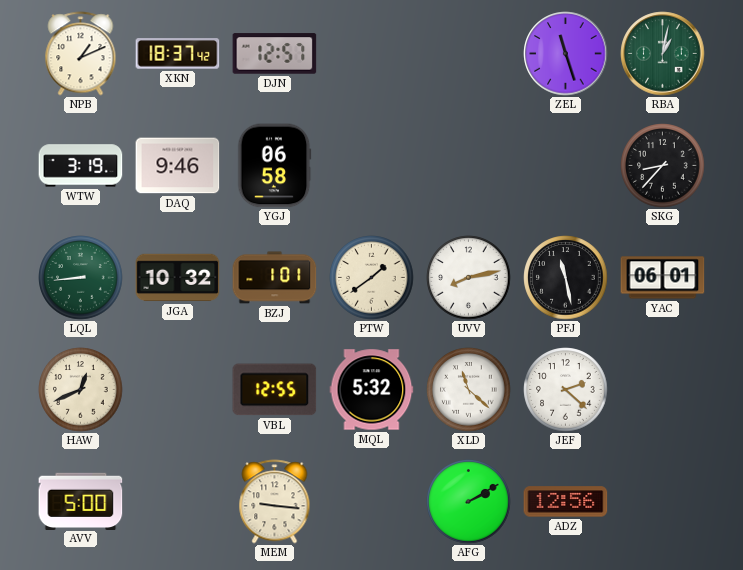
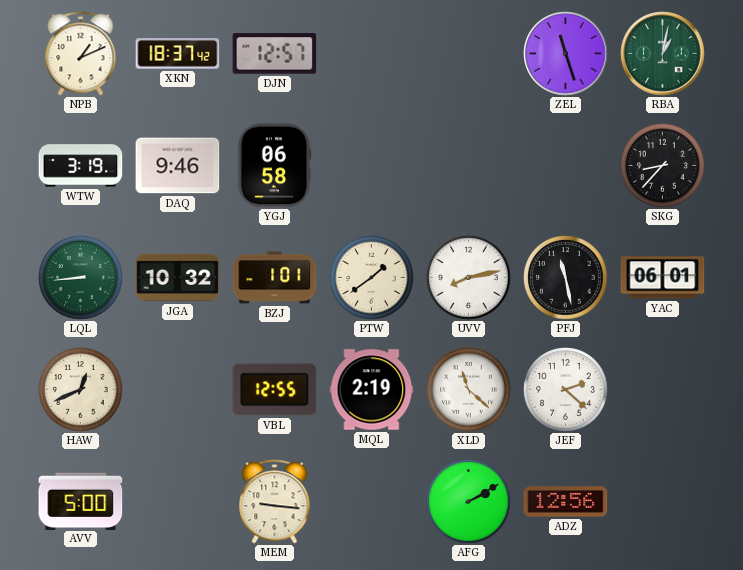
MQL: 5:32 -> 2:19
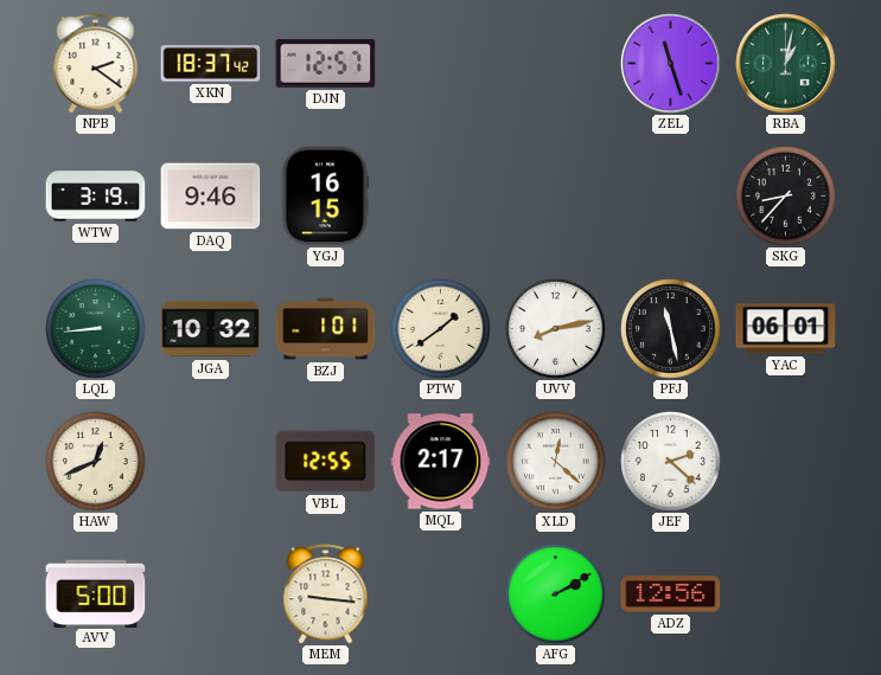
NPB: 1:11 -> 2:21
YGJ: 06:58 -> 16:15
MQL: 2:19 -> 2:17
XLD: 11:22 -> 12:22
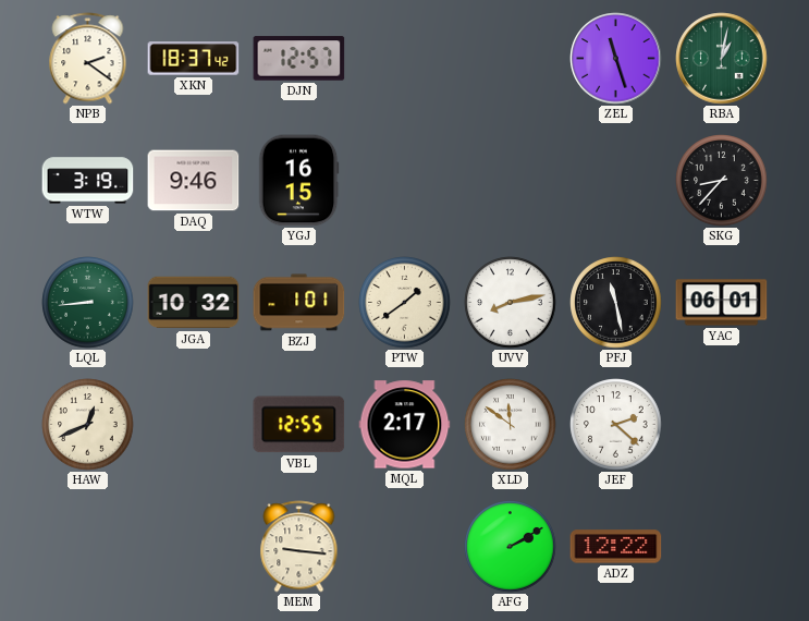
XLD: 12:22 -> 11:51
AVV: 5:00 -> none
ADZ: 12:56 -> 12:22
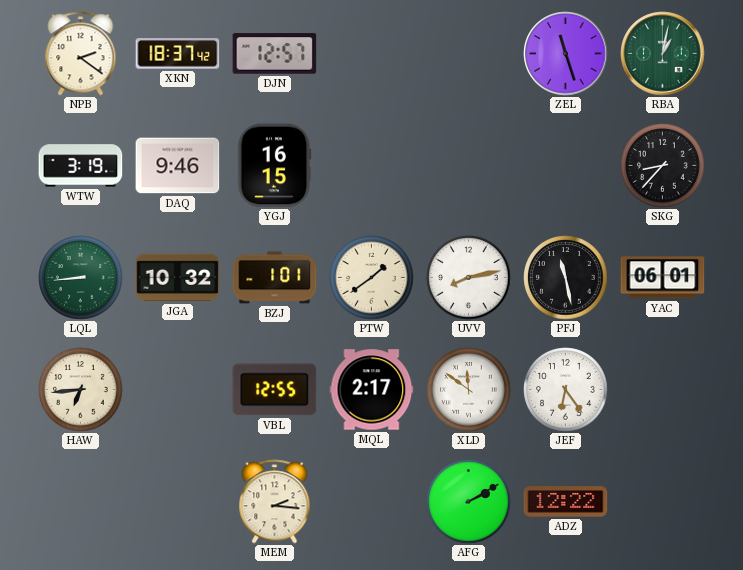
HAW: 12:41 -> 6:44
JEF: 2:22 -> 6:24
MEM: 9:16 -> 2:16
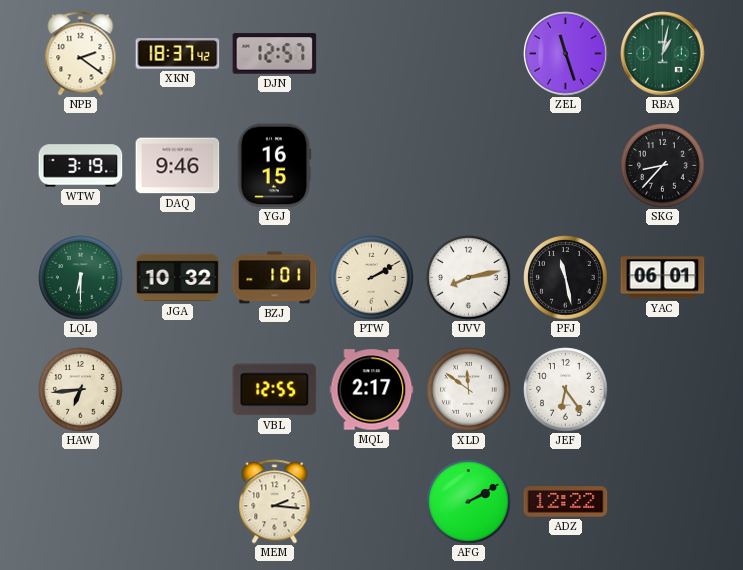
LQL: 8:44 -> 6:30
PTW: 1:39 -> 2:10
